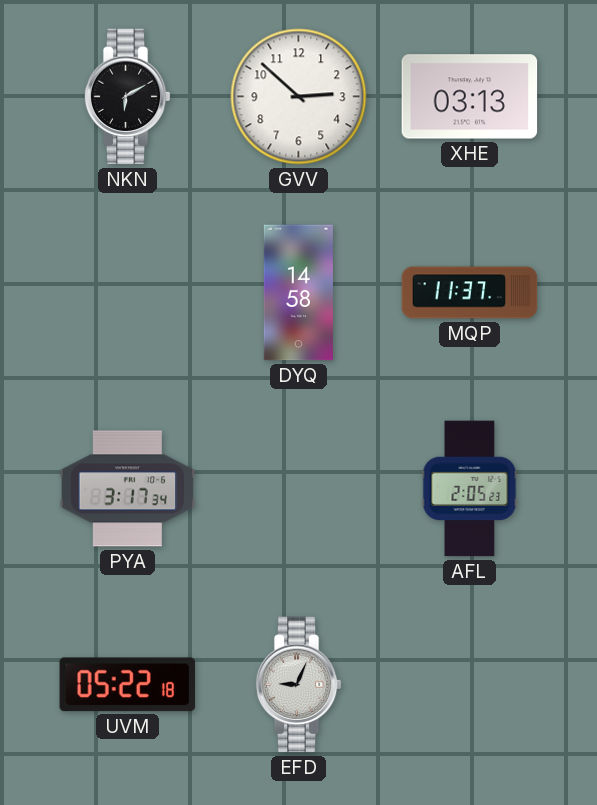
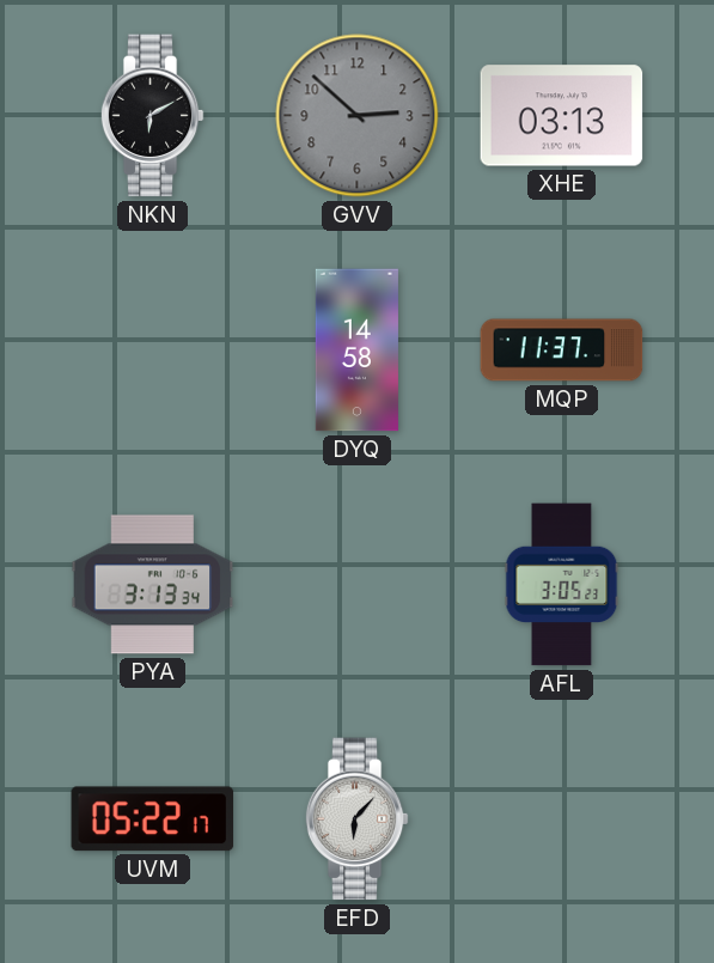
GVV dial: white -> grey
PYA: 3:17 -> 3:13
AFL: 2:05 -> 3:05
UVM: 05:22:18 -> 05:22:17
EFD: 9:04 -> 6:07
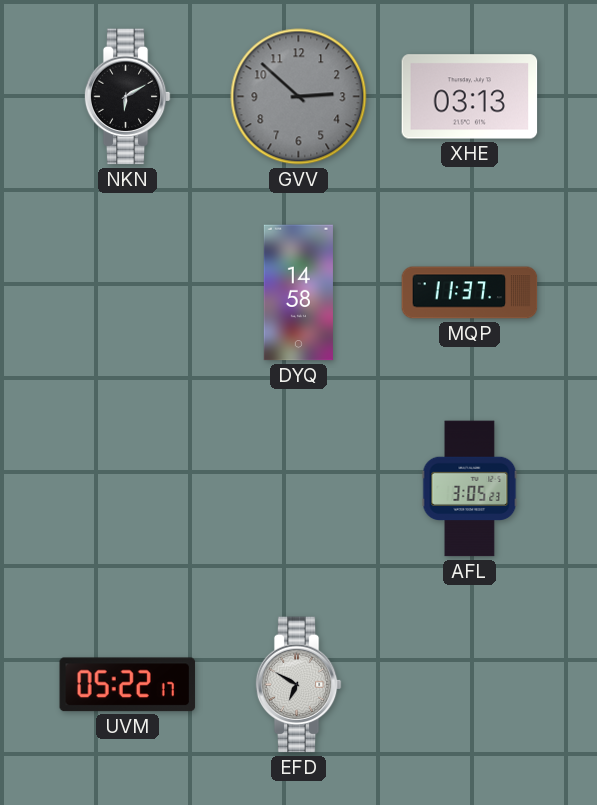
PYA: 3:13 -> none
EFD: 6:07 -> 6:50
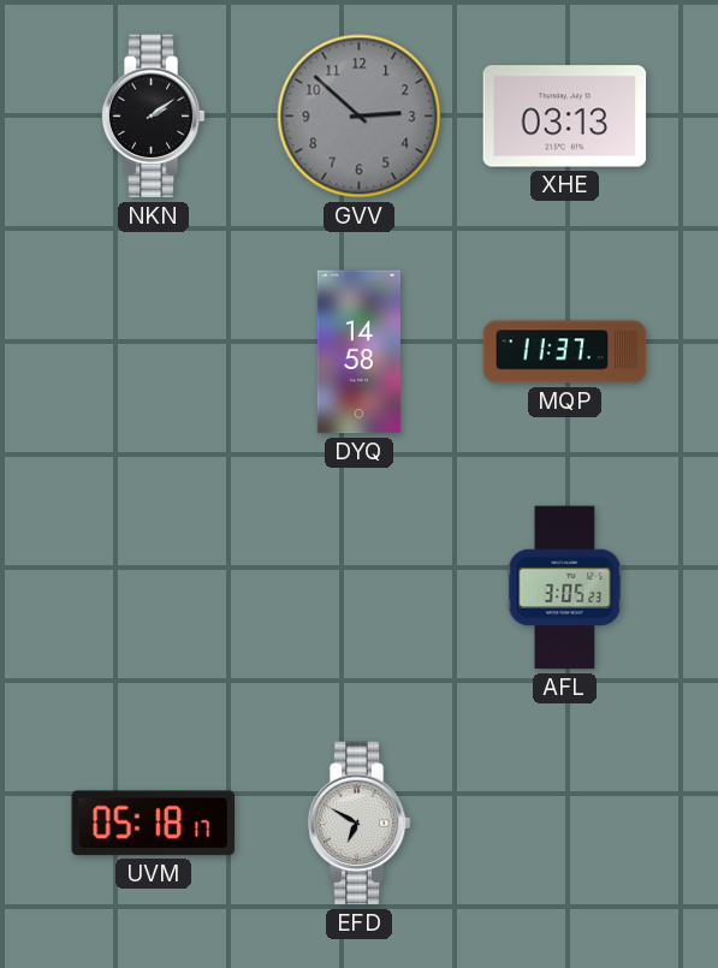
NKN: 6:10 -> 2:09
UVM: 05:22 -> 05:18
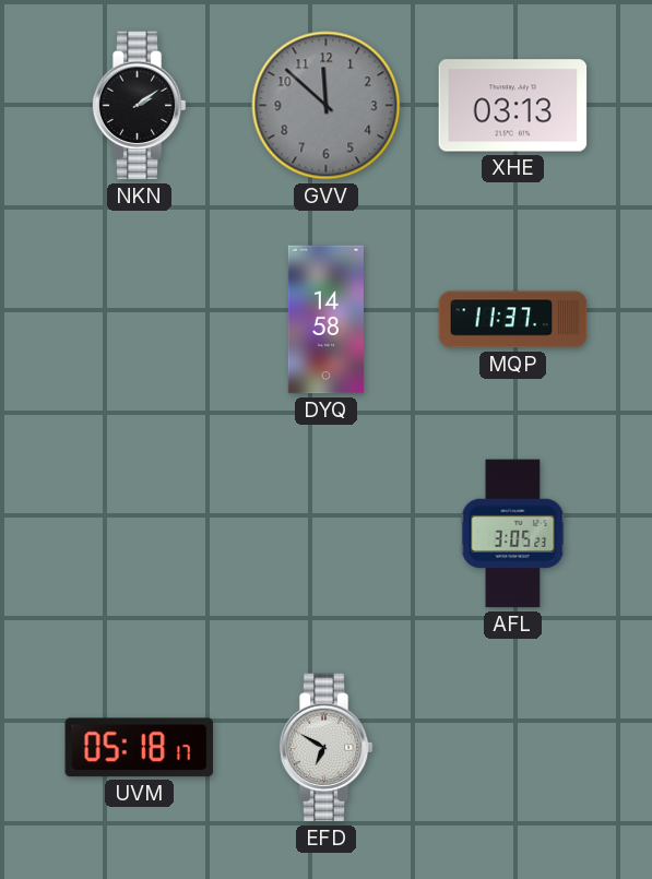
GVV: 2:52 -> 11:52
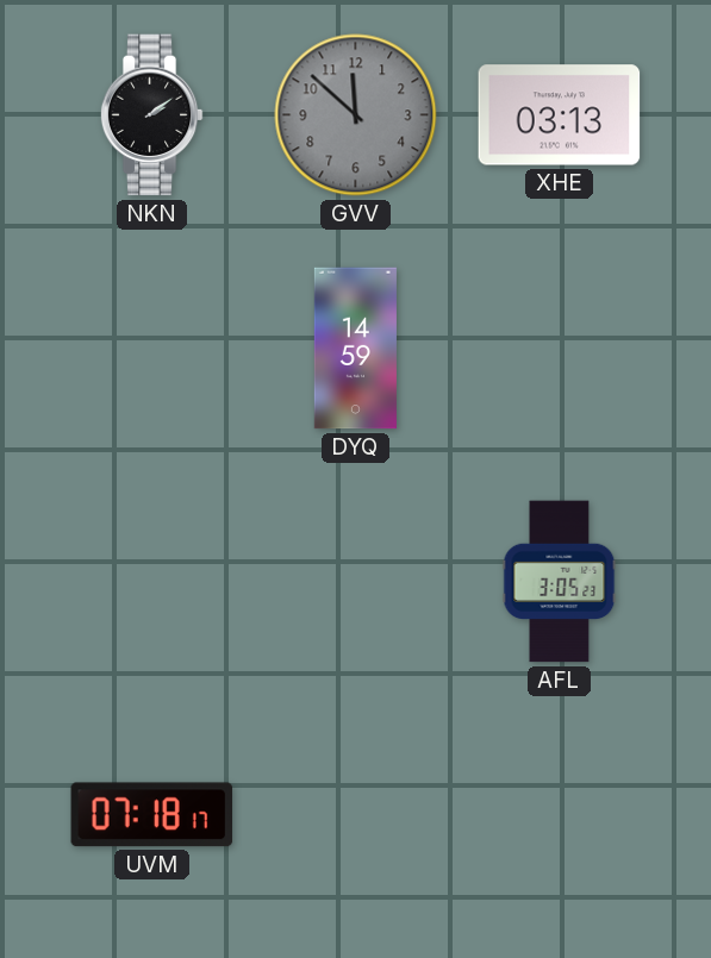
DYQ: 14:58 -> 14:59
MQP: 11:37 -> none
UVM: 05:18 -> 07:18
EFD: 6:50 -> none
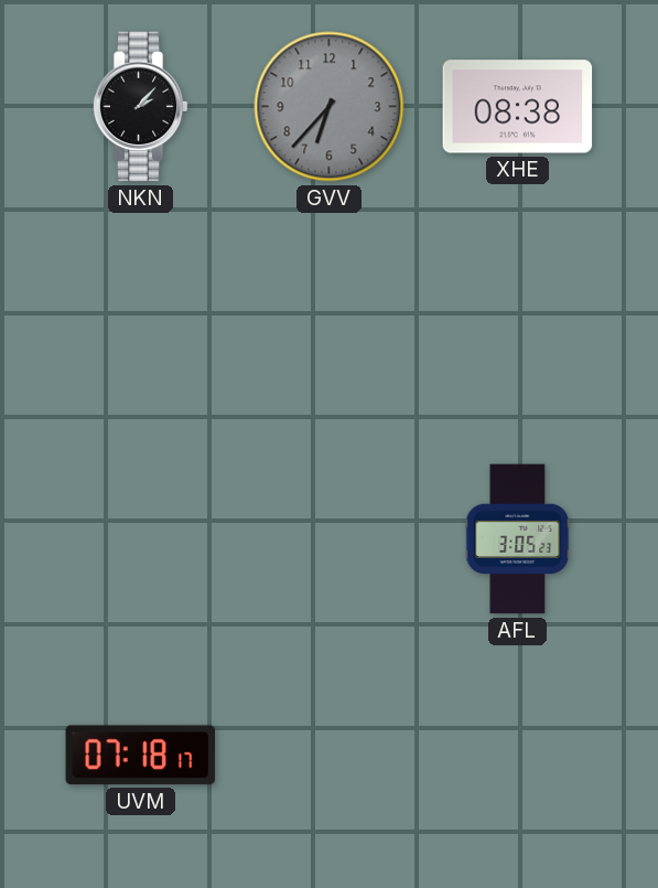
NKN: 2:09 -> 2:07
GVV: 11:52 -> 6:37
XHE: 03:13 -> 08:38
DYQ: 14:59 -> none
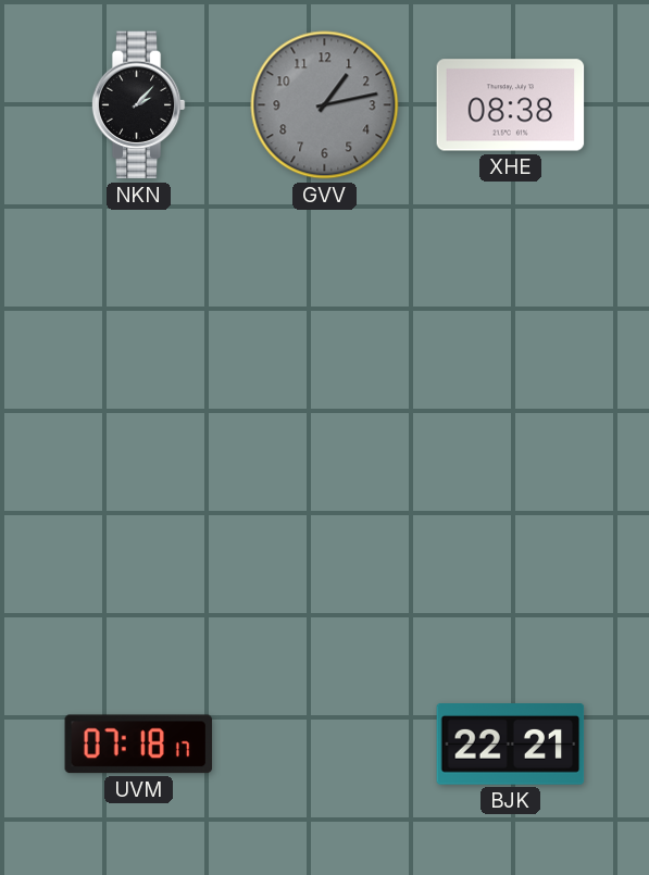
GVV: 6:37 -> 1:13
AFL: 3:05 -> none
BJK: none -> 22:21
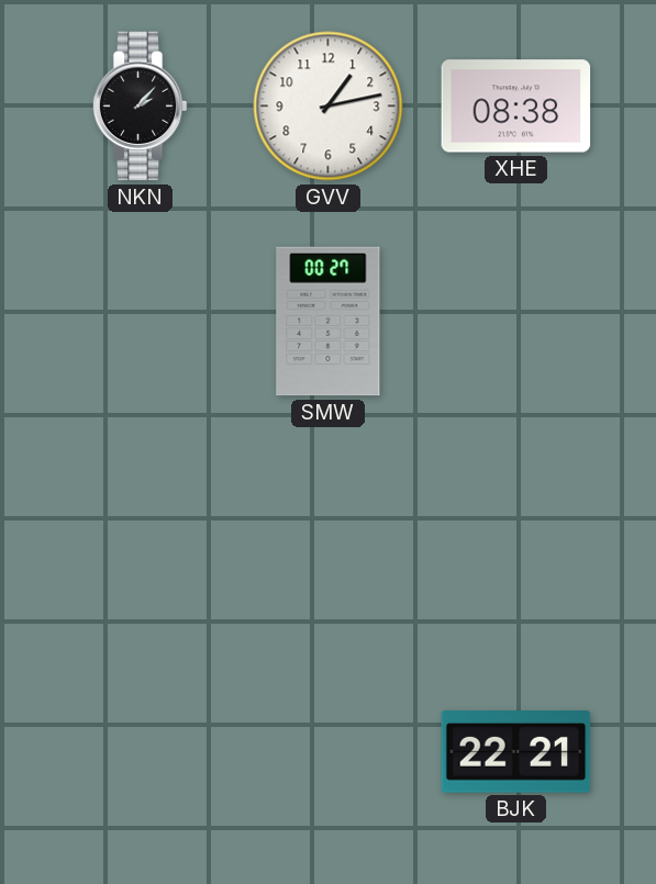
GVV dial: grey -> white
SMW: none -> 00:27
UVM: 07:18 -> none
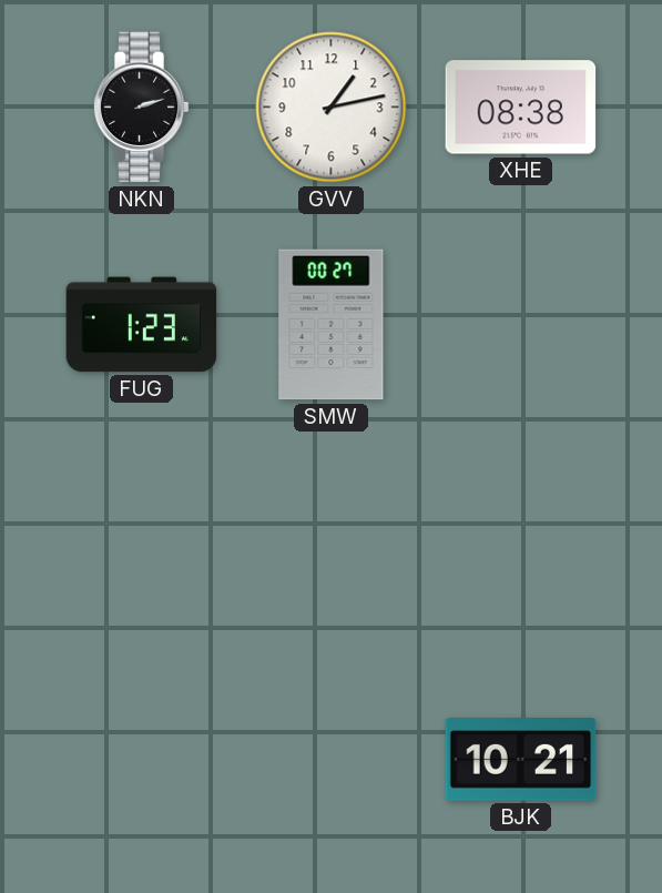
NKN: 2:07 -> 2:12
FUG: none -> 1:23
BJK: 22:21 -> 10:21
